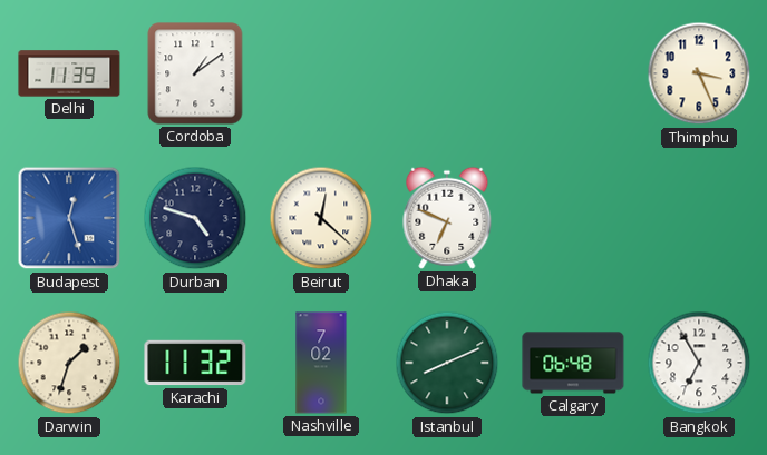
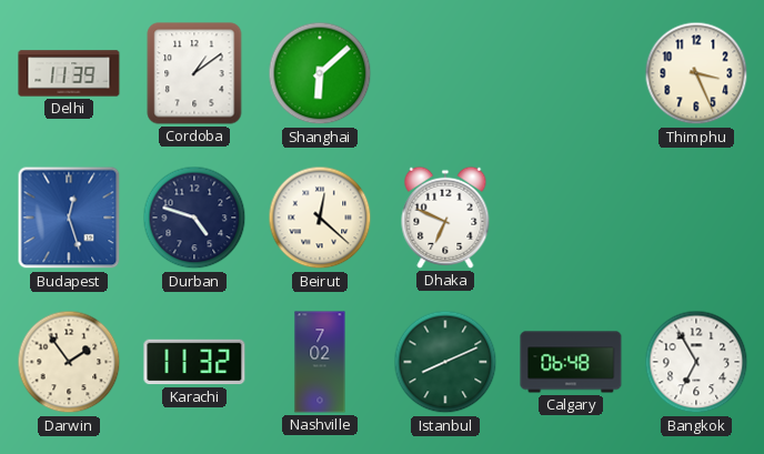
Shanghai: none -> 6:08
Darwin: 1:33 -> 1:54
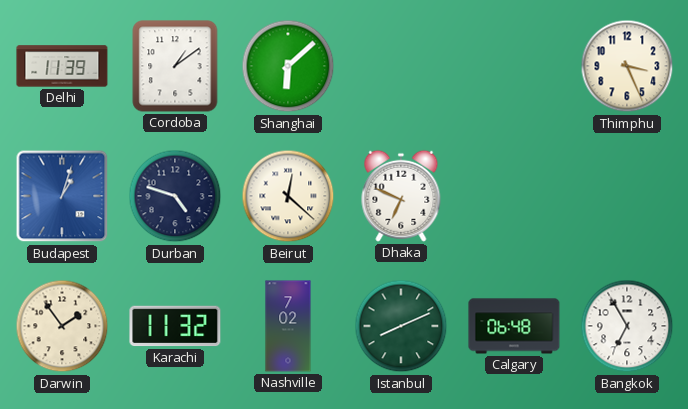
Budapest: 12:27 -> 1:03
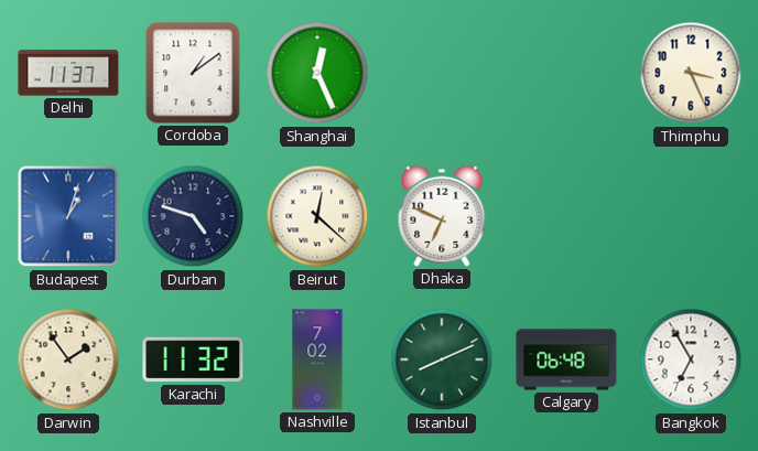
Delhi: 11:39 -> 11:37
Shanghai: 6:08 -> 12:26
